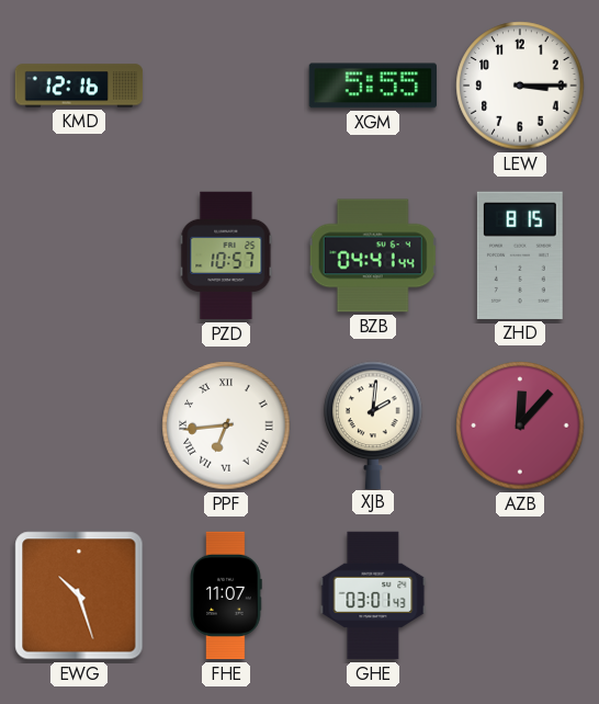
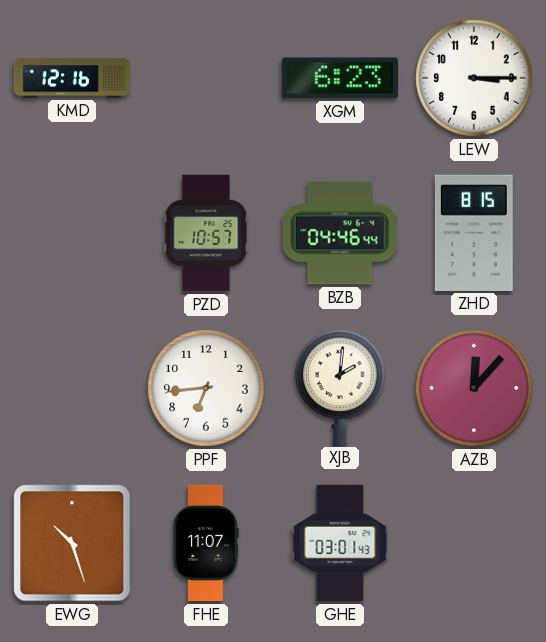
XGM: 5:55 -> 6:23
BZB: 04:41 -> 04:46
PPF numerals: Roman -> Arabic
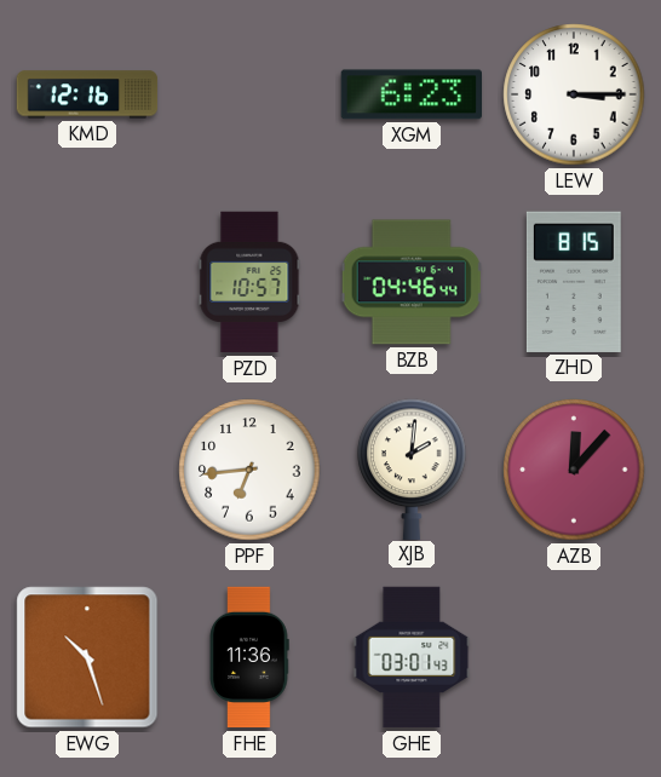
FHE: 11:07 -> 11:36
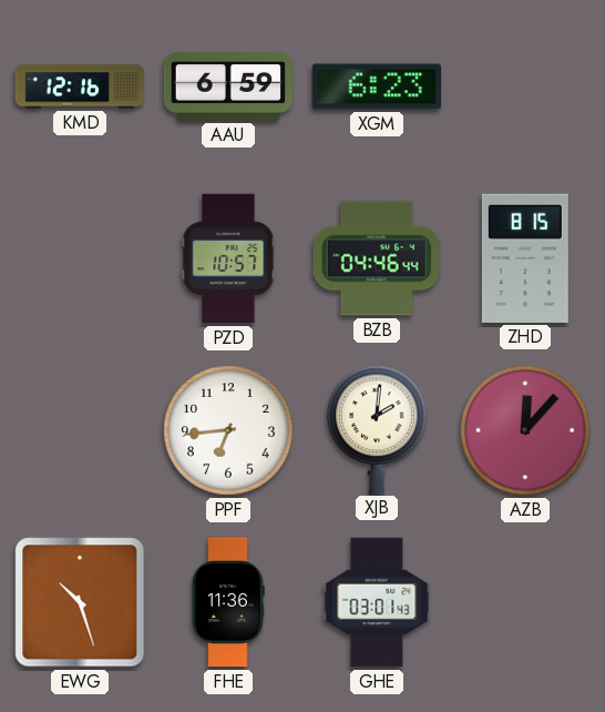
AAU: none -> 6:59
LEW: 3:15 -> none
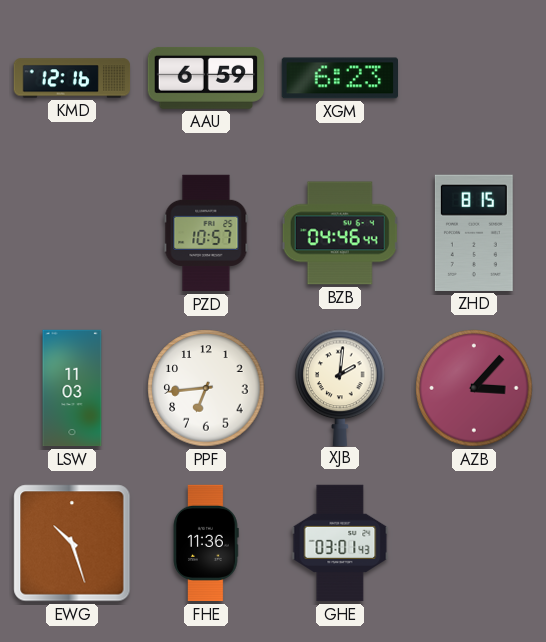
LSW: none -> 11:03
AZB: 12:07 -> 3:07
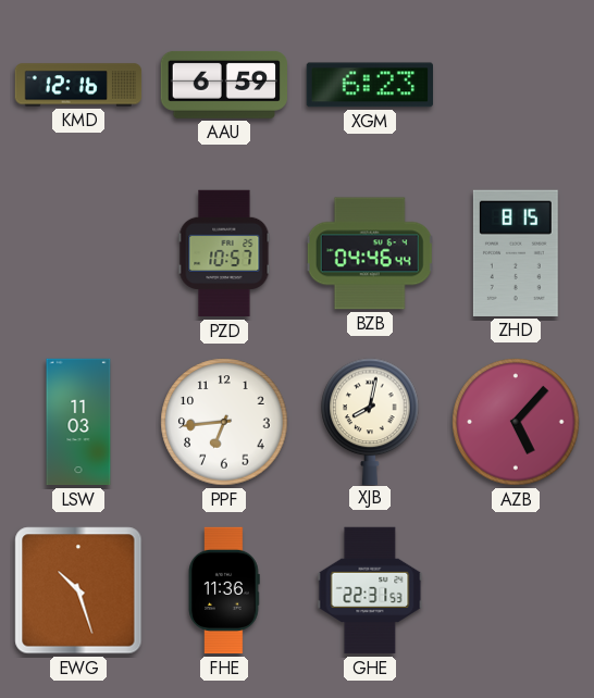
XJB: 2:01 -> 8:02
AZB: 3:07 -> 5:07
GHE: 03:01 -> 22:31
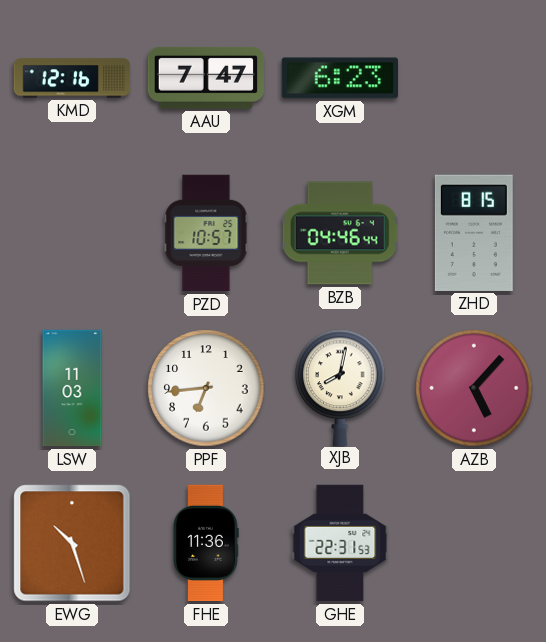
AAU: 6:59 -> 7:47
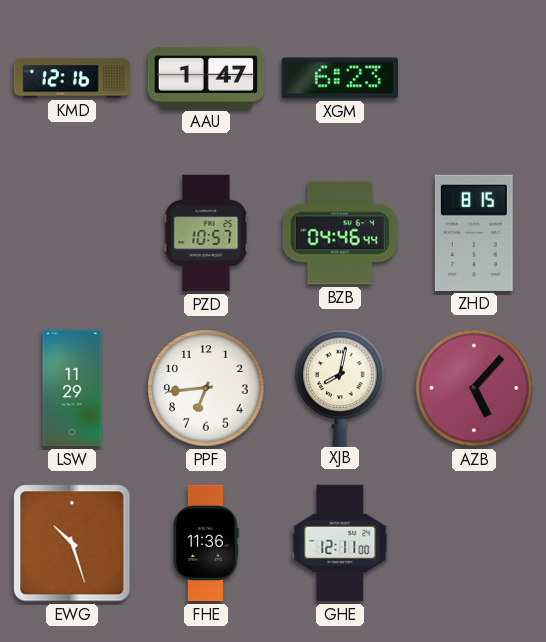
AAU: 7:47 -> 1:47
LSW: 11:03 -> 11:29
GHE: 22:31 -> 12:11
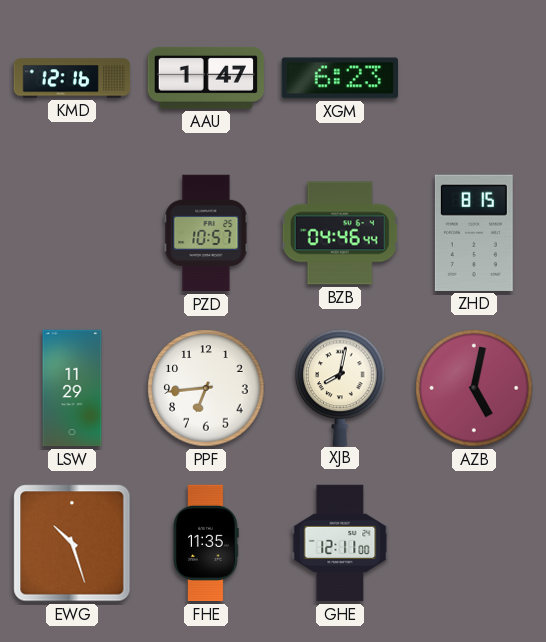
AZB: 5:07 -> 5:02
FHE: 11:36 -> 11:35
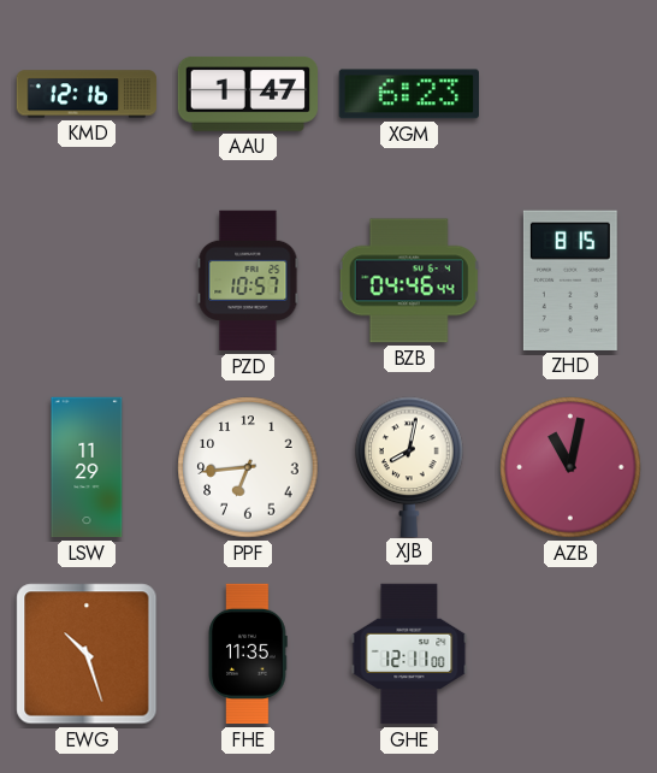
AZB: 5:02 -> 11:02
